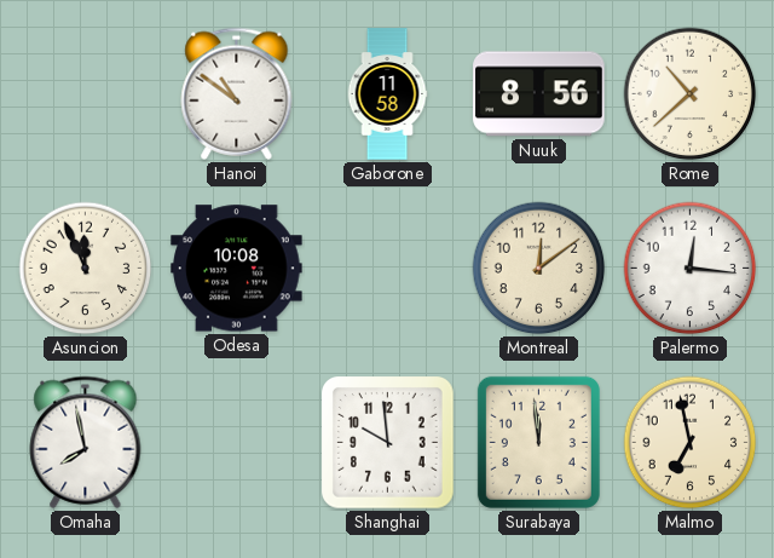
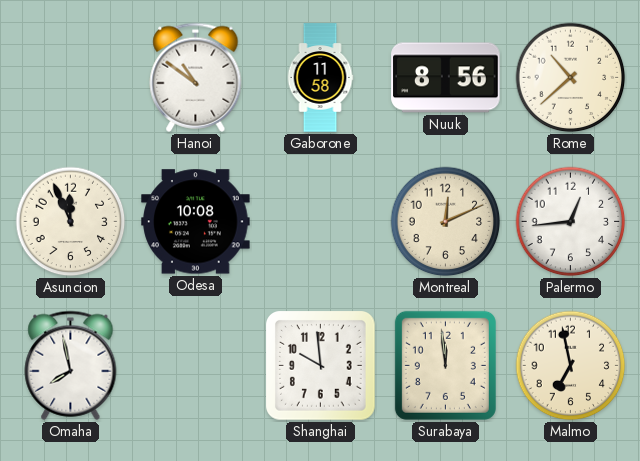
Montreal: 12:09 -> 12:11
Palermo: 12:16 -> 12:44
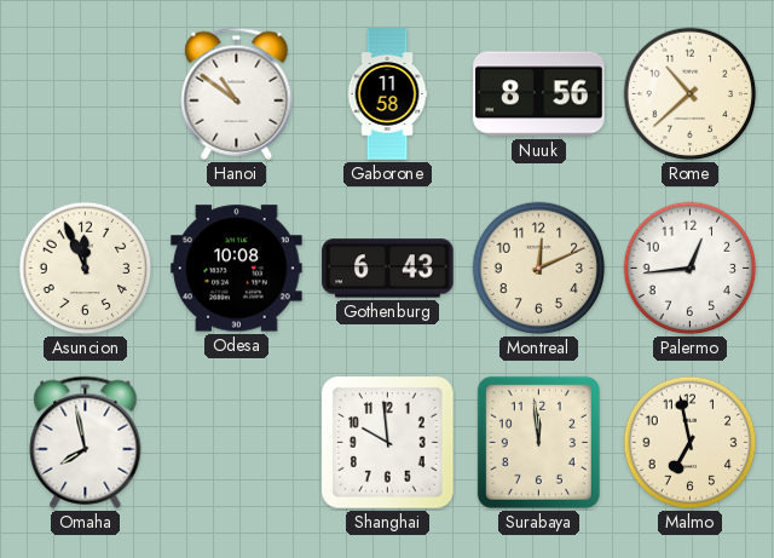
Gothenburg: none -> 6:43
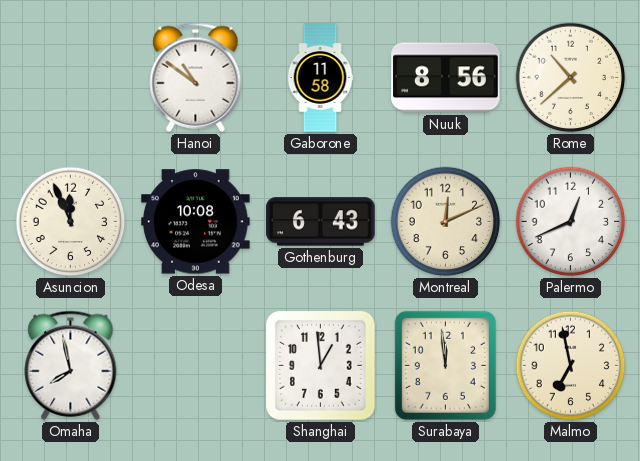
Palermo: 12:44 -> 12:41
Shanghai: 9:59 -> 12:59
